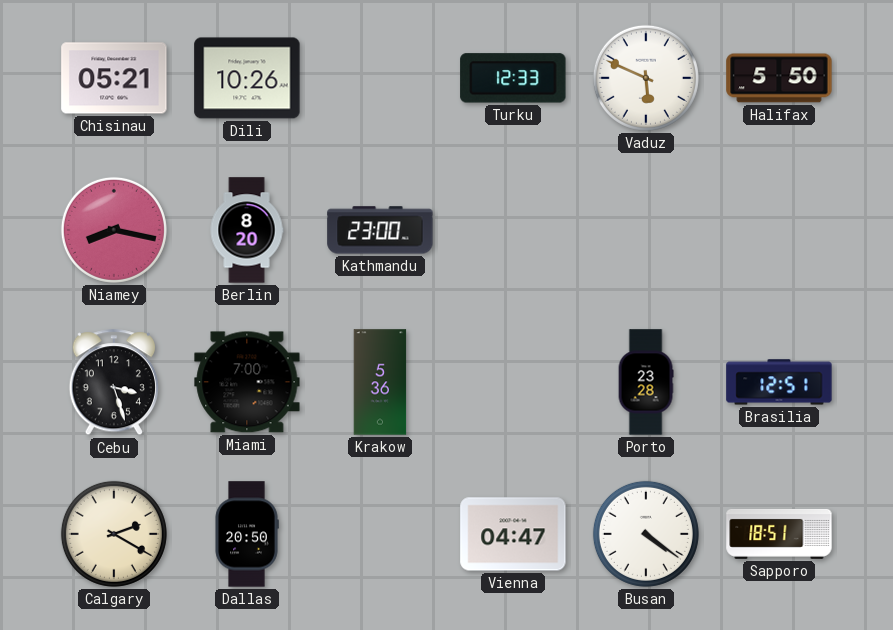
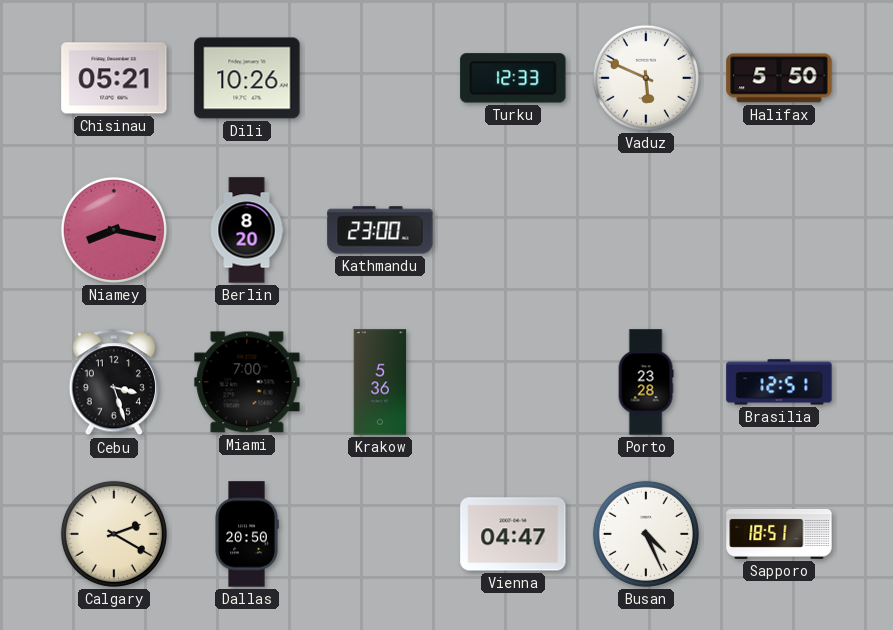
Busan: 4:21 -> 4:26
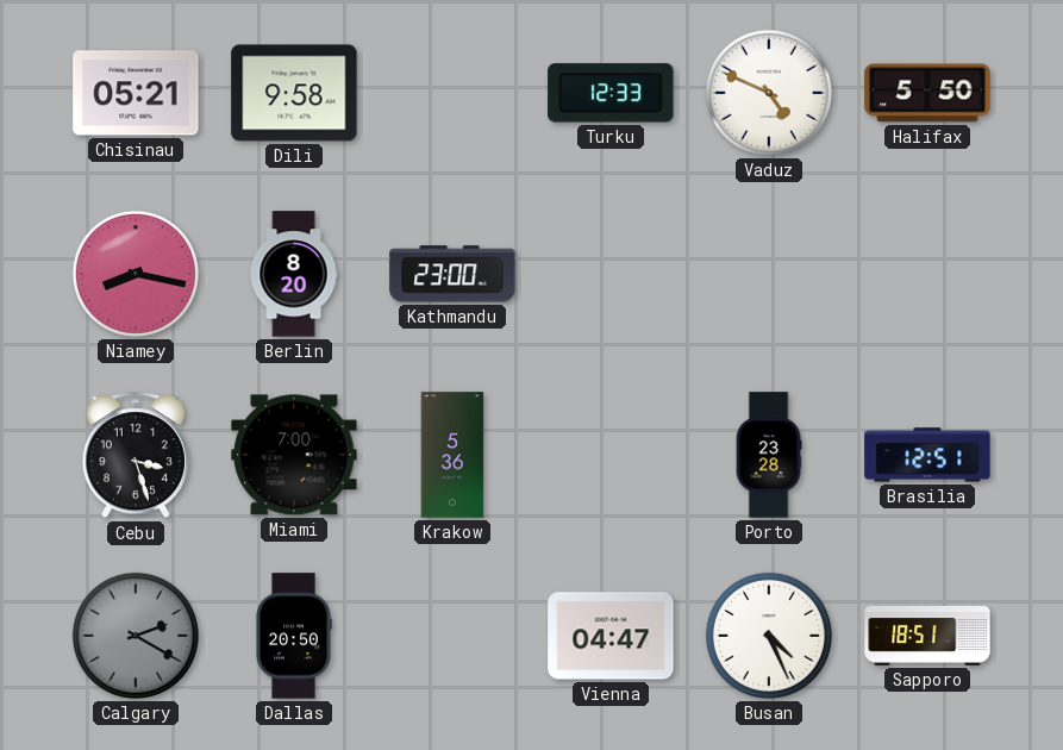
Dili: 10:26 -> 9:58
Vaduz: 5:49 -> 4:49
Calgary dial: cream -> grey
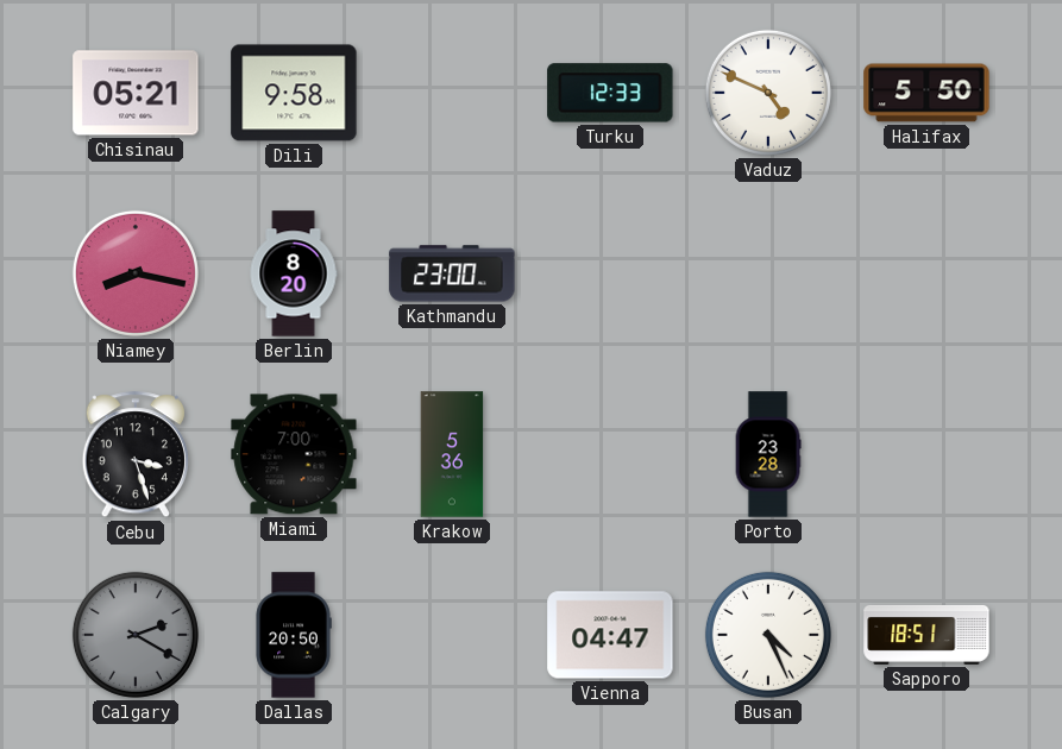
Brasilia: 12:51 -> none
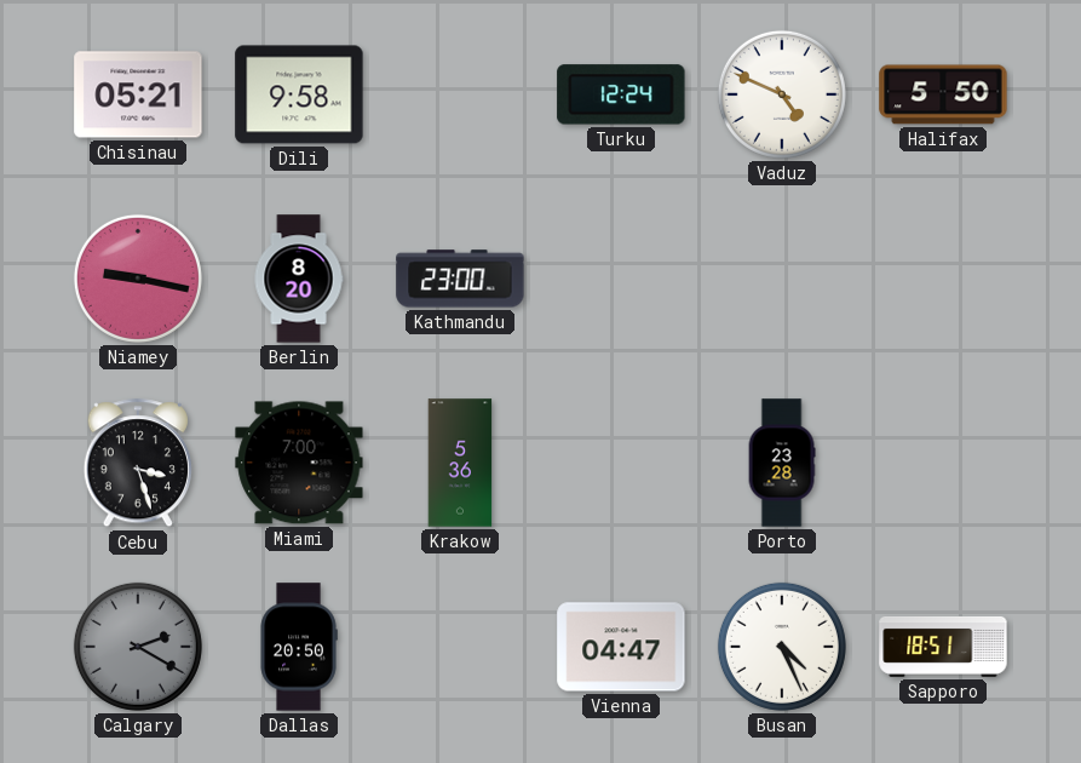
Turku: 12:33 -> 12:24
Niamey: 8:17 -> 9:17
